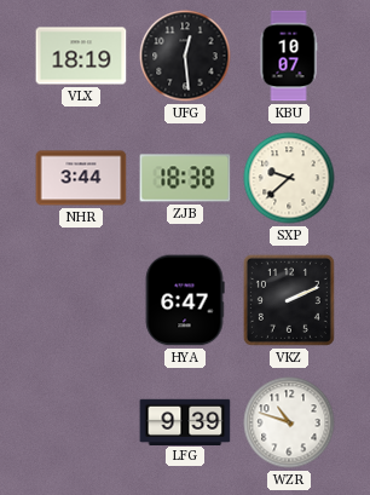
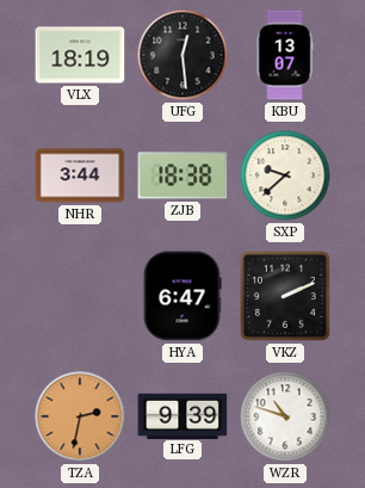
KBU: 10:07 -> 13:07
TZA: none -> 2:32
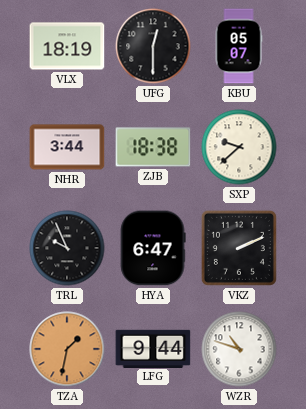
UFG: 12:29 -> 12:30
KBU: 13:07 -> 05:07
TRL: none -> 9:56
TZA: 2:32 -> 1:32
LFG: 9:39 -> 9:44
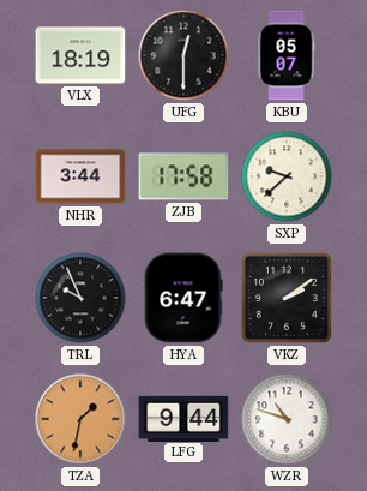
ZJB: 18:38 -> 17:58
VKZ: 2:11 -> 2:09
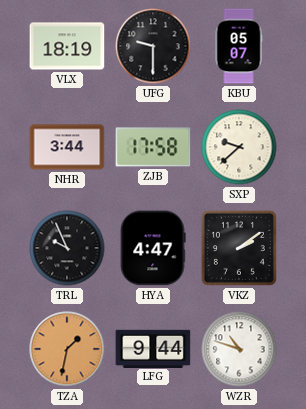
UFG: 12:30 -> 9:30
HYA: 6:47 -> 4:47
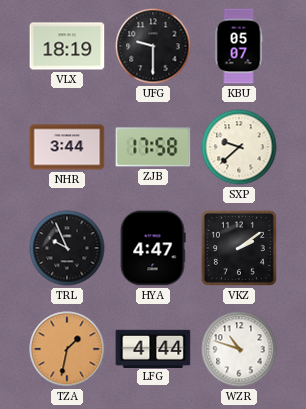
LFG: 9:44 -> 4:44
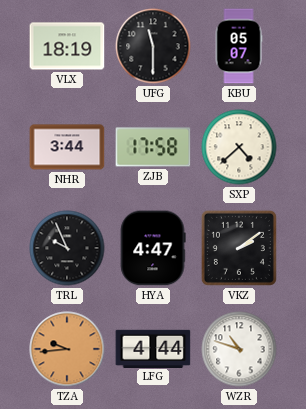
UFG: 9:30 -> 11:30
SXP: 9:38 -> 4:38
TZA: 1:32 -> 9:44
